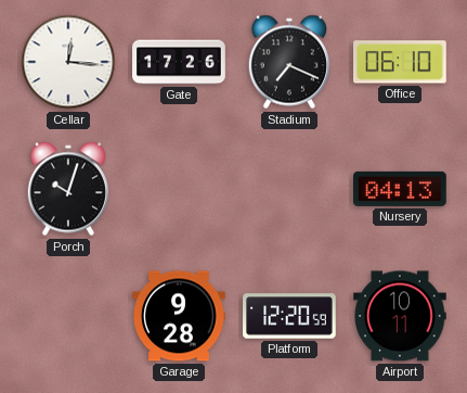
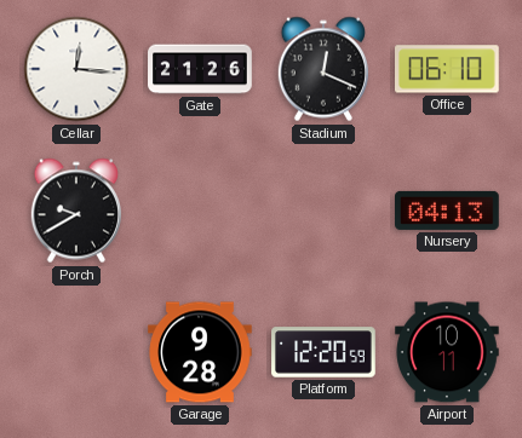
Gate: 17:26 -> 21:26
Stadium: 7:19 -> 12:19
Porch: 10:03 -> 9:40
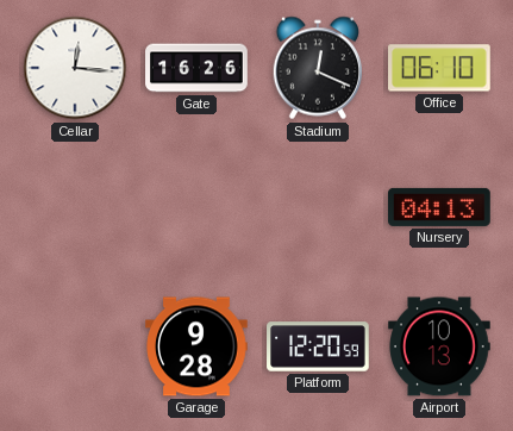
Gate: 21:26 -> 16:26
Porch: 9:40 -> none
Airport: 10:11 -> 10:13
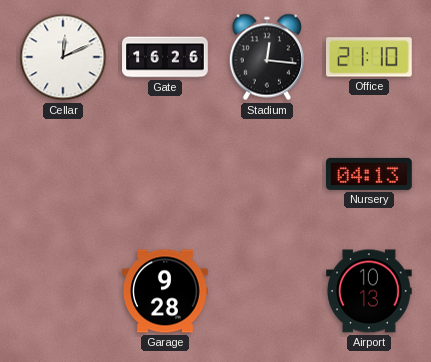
Cellar: 12:16 -> 12:11
Stadium: 12:19 -> 12:16
Office: 06:10 -> 21:10
Platform: 12:20 -> none
